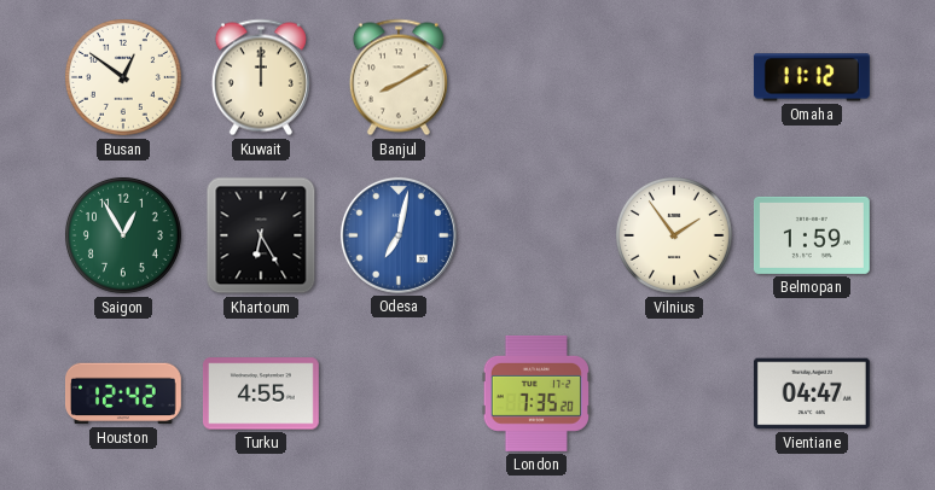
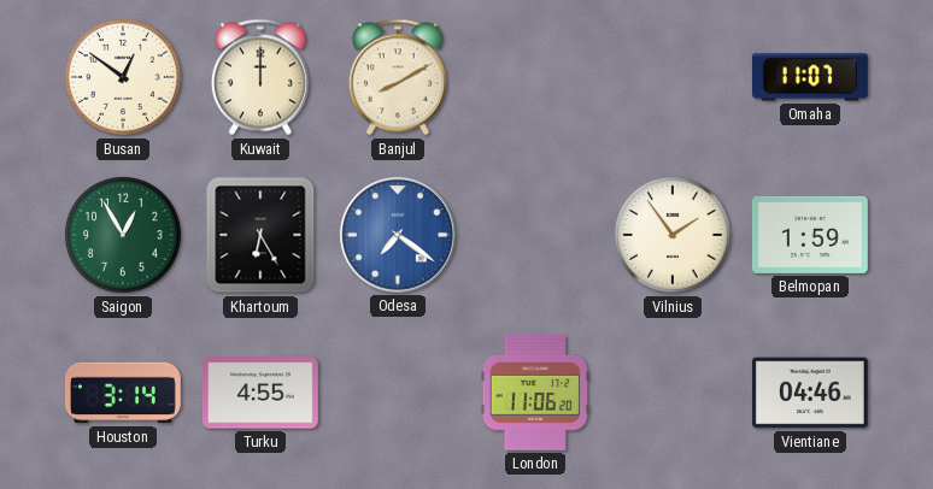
Omaha: 11:12 -> 11:07
Odesa: 7:02 -> 7:21
Houston: 12:42 -> 3:14
London: 7:35 -> 11:06
Vientiane: 04:47 -> 04:46
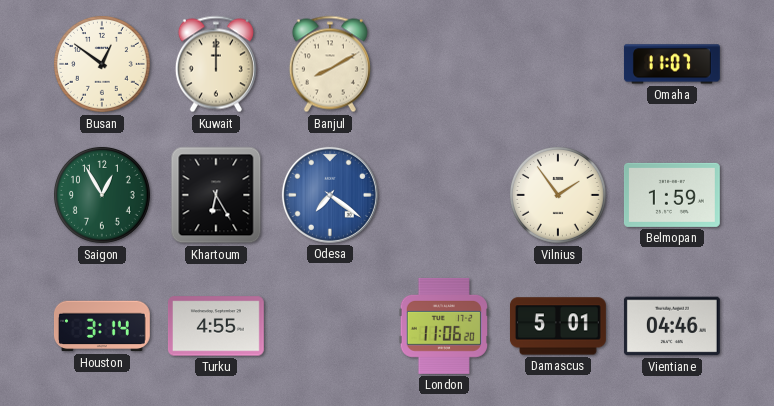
Damascus: none -> 5:01
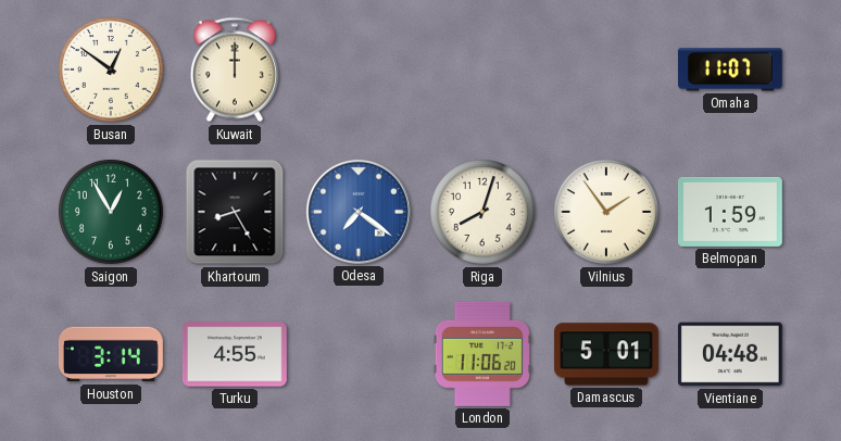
Banjul: 8:10 -> none
Khartoum: 6:25 -> 8:25
Riga: none -> 8:03
Vientiane: 04:46 -> 04:48
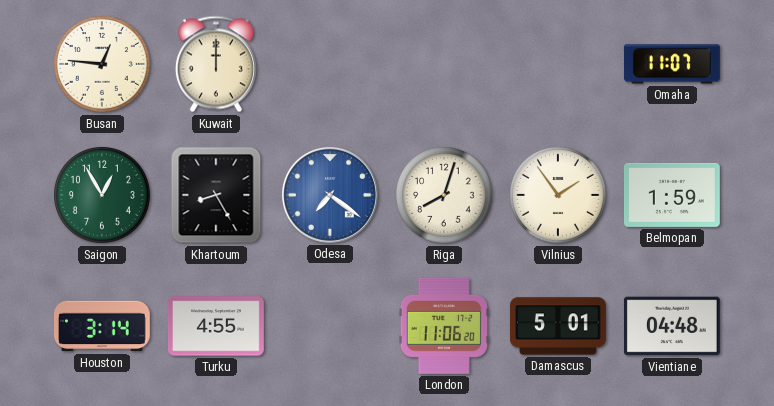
Busan: 12:51 -> 12:46
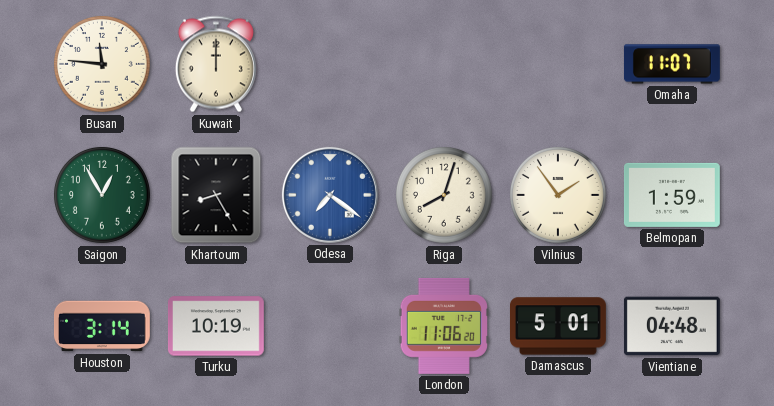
Busan: 12:46 -> 11:46
Turku: 4:55 -> 10:19
